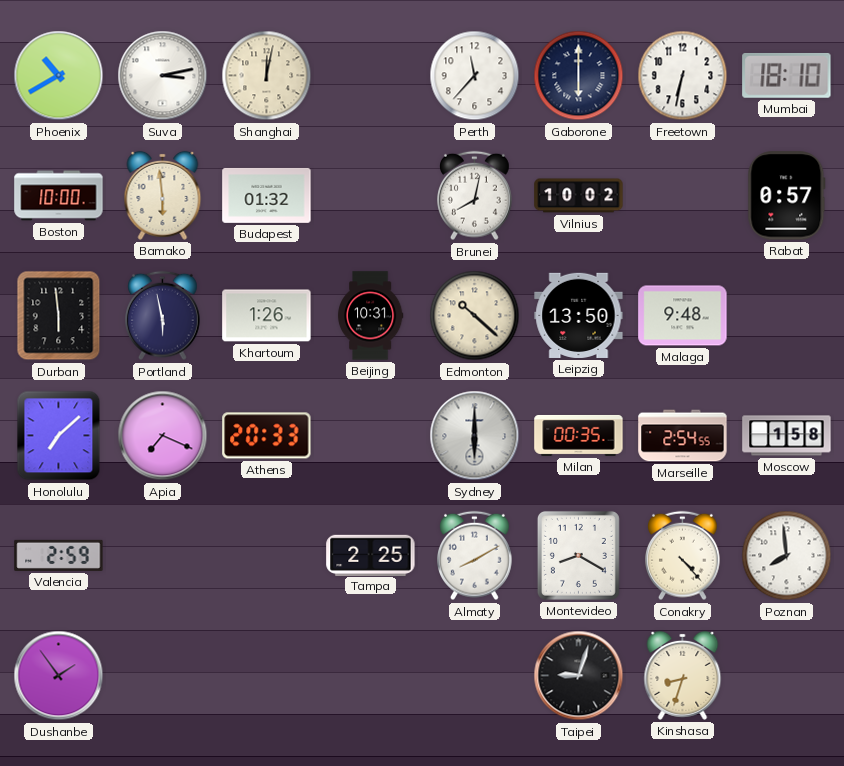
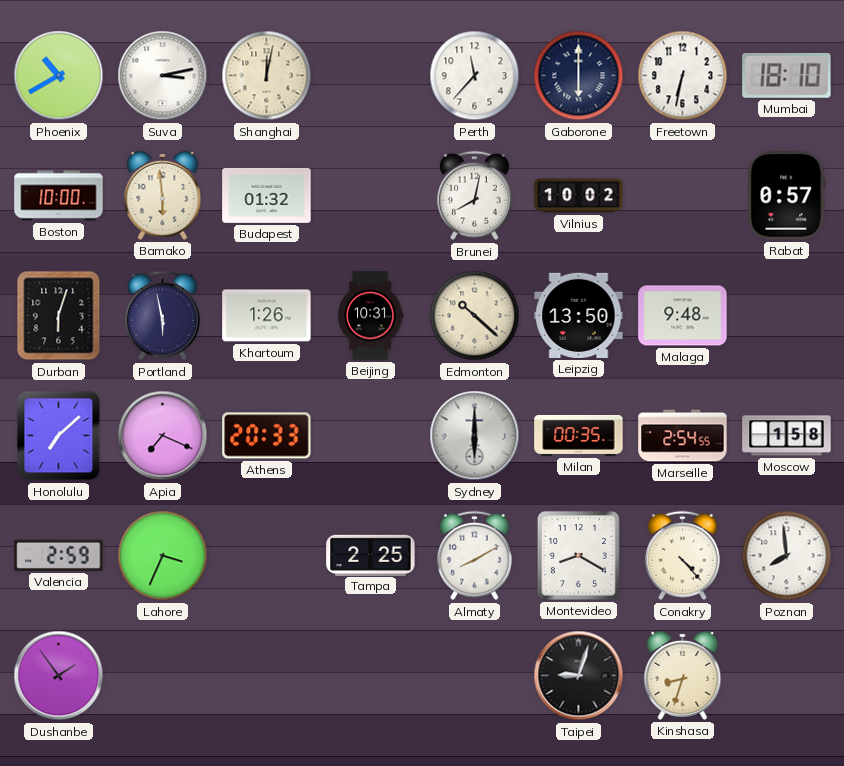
Durban: 5:59 -> 6:03
Lahore: none -> 3:34
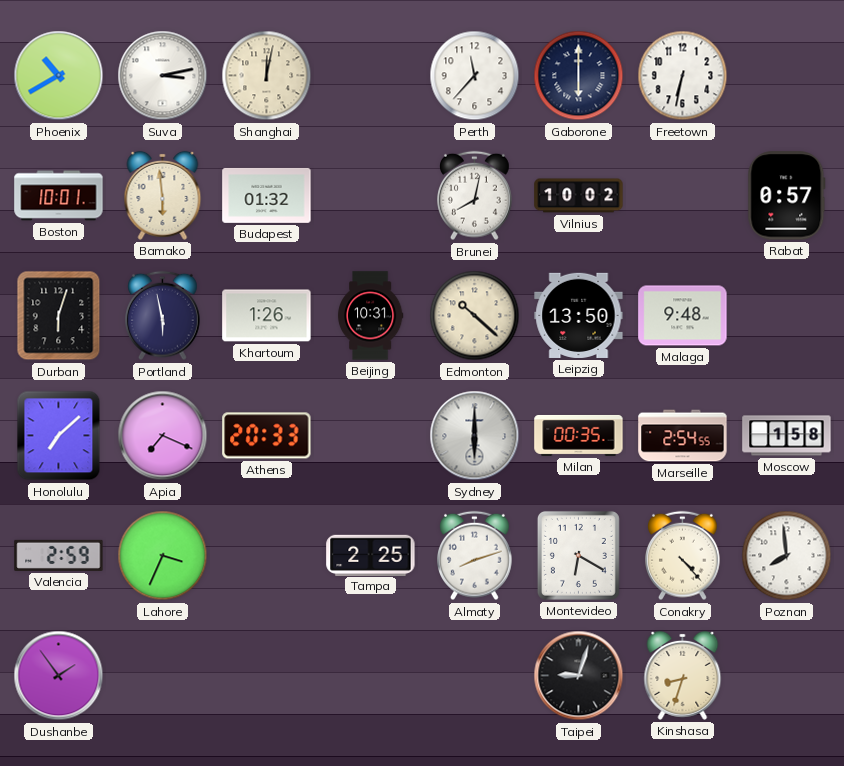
Mumbai: 18:10 -> none
Boston: 10:00 -> 10:01
Almaty: 8:10 -> 8:12
Montevideo: 8:20 -> 6:20
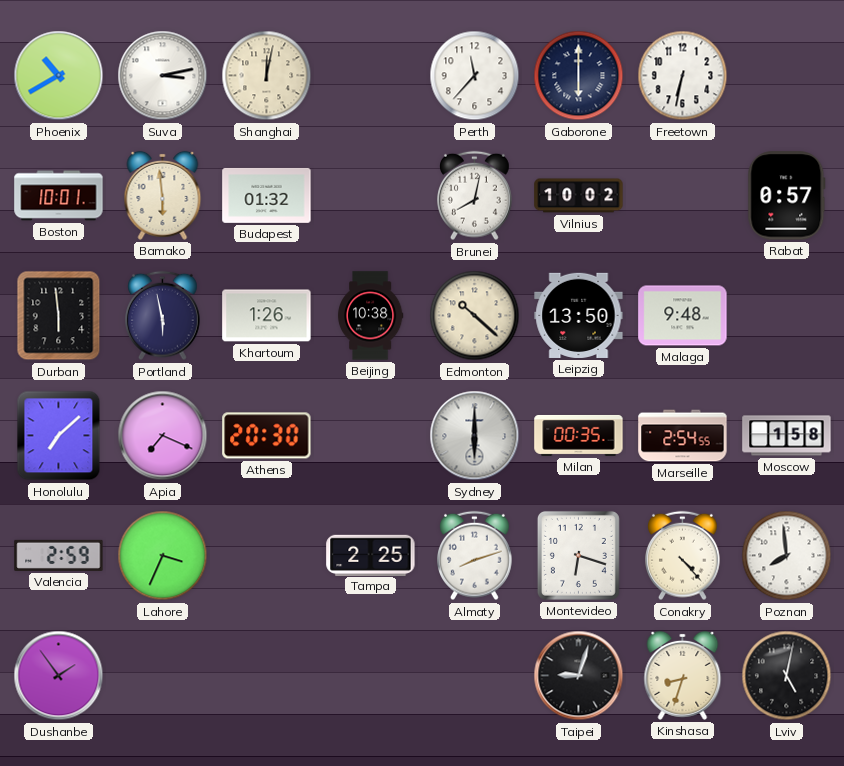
Durban: 6:03 -> 5:59
Beijing: 10:31 -> 10:38
Athens: 20:33 -> 20:30
Montevideo: 6:20 -> 6:18
Lviv: none -> 5:02
